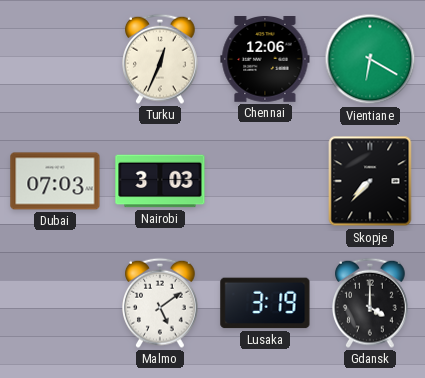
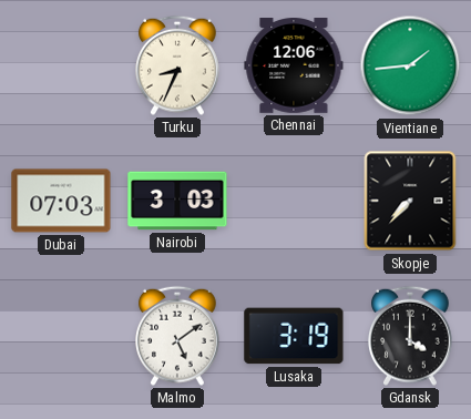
Turku: 12:34 -> 8:34
Vientiane: 6:20 -> 1:44
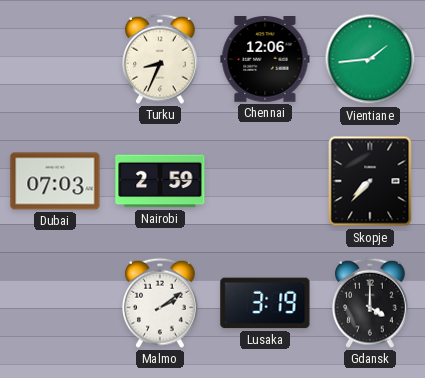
Nairobi: 3:03 -> 2:59
Malmo: 5:09 -> 2:09
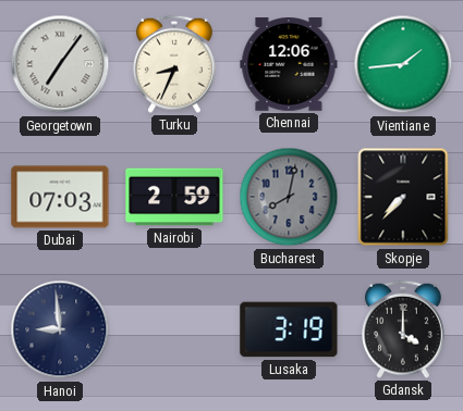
Georgetown: none -> 7:06
Bucharest: none -> 8:02
Hanoi: none -> 8:59
Malmo: 2:09 -> none
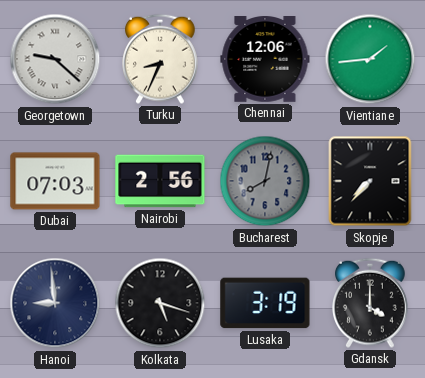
Georgetown: 7:06 -> 9:22
Nairobi: 2:59 -> 2:56
Kolkata: none -> 5:18
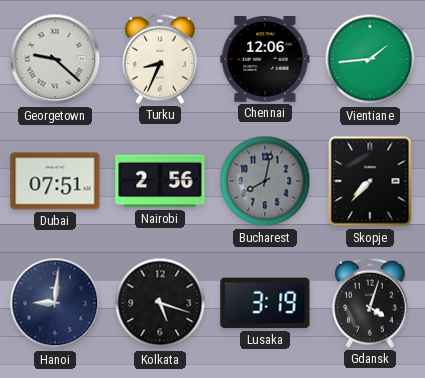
Dubai: 07:03 -> 07:51
Hanoi: 8:59 -> 9:01
Gdansk: 4:00 -> 4:03
